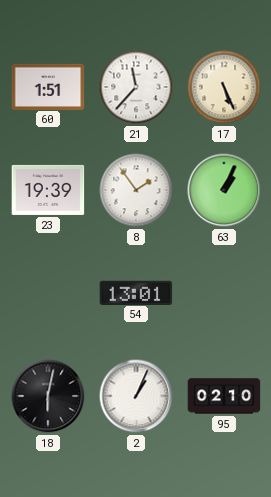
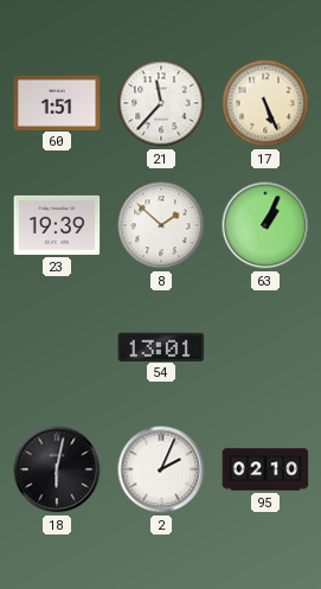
8: 1:54 -> 1:52
2: 1:04 -> 2:04
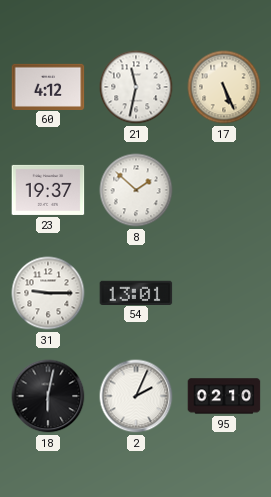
60: 1:51 -> 4:12
21: 11:37 -> 11:32
23: 19:39 -> 19:37
63: 1:04 -> none
31: none -> 9:15
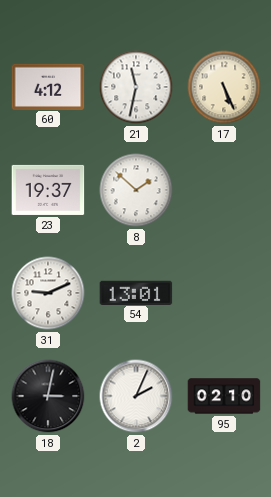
31: 9:15 -> 9:11
18: 6:02 -> 3:02
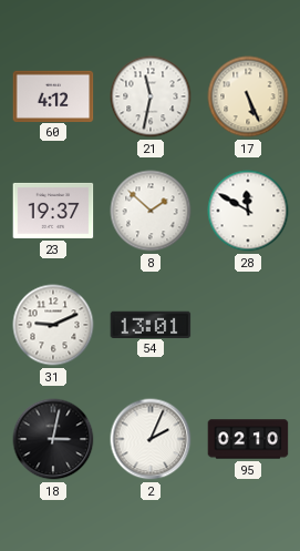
28: none -> 11:50
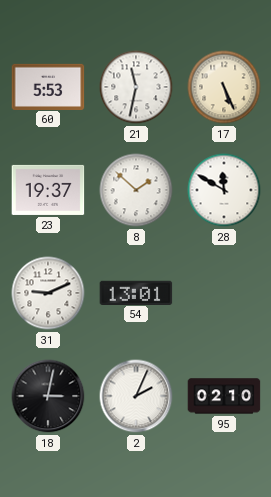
60: 4:12 -> 5:53
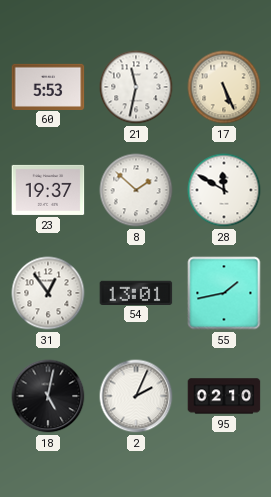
31: 9:11 -> 12:54
55: none -> 1:43
18: 3:02 -> 5:02
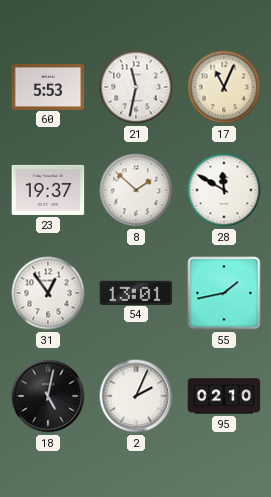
17: 5:26 -> 11:04
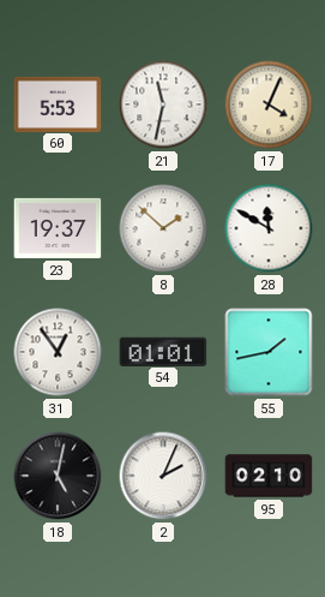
17: 11:04 -> 4:04
54: 13:01 -> 01:01
